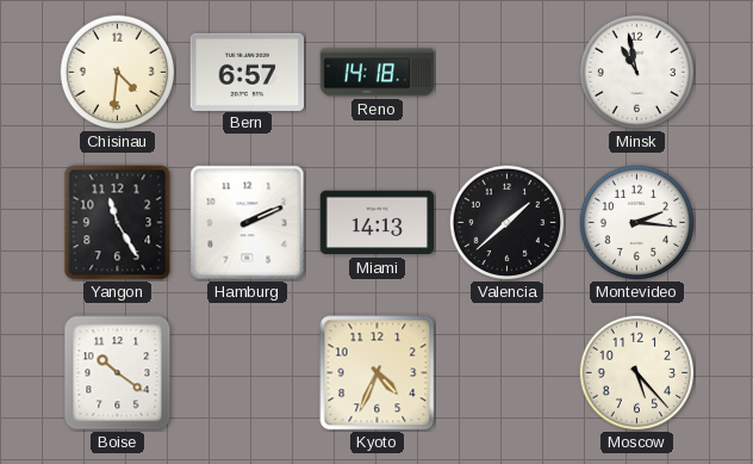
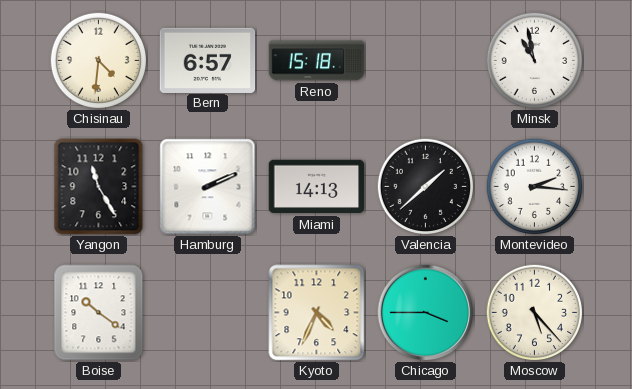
Reno: 14:18 -> 15:18
Chicago: none -> 3:45
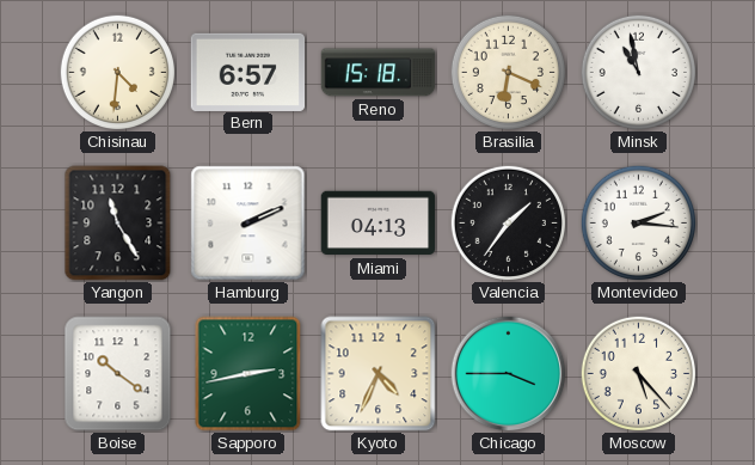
Brasilia: none -> 6:19
Miami: 14:13 -> 04:13
Valencia: 1:38 -> 1:36
Sapporo: none -> 2:43
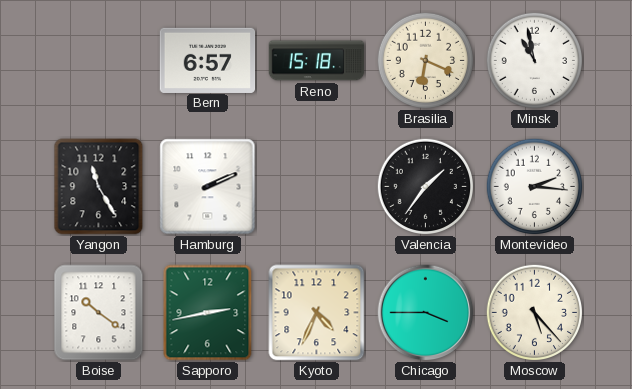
Chisinau: 4:31 -> none
Miami: 04:13 -> none
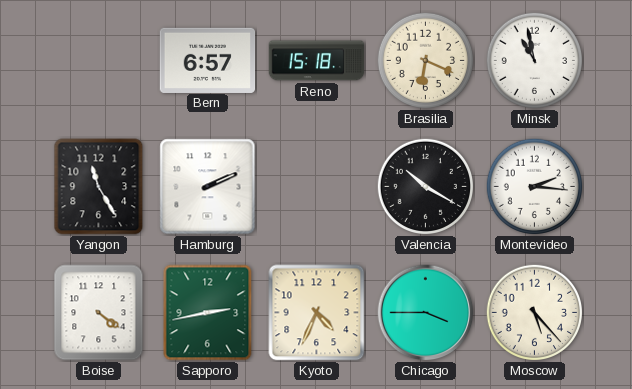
Valencia: 1:36 -> 10:20
Boise: 10:21 -> 4:21
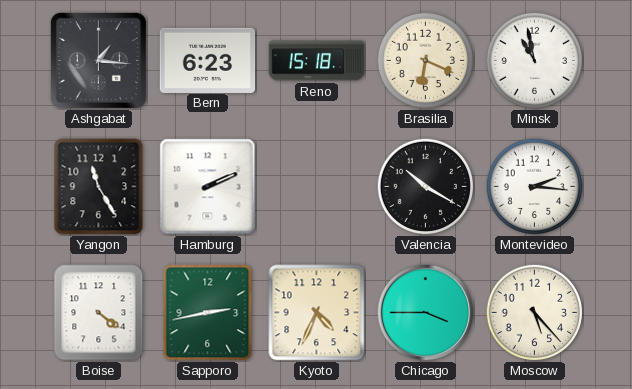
Ashgabat: none -> 1:16
Bern: 6:57 -> 6:23
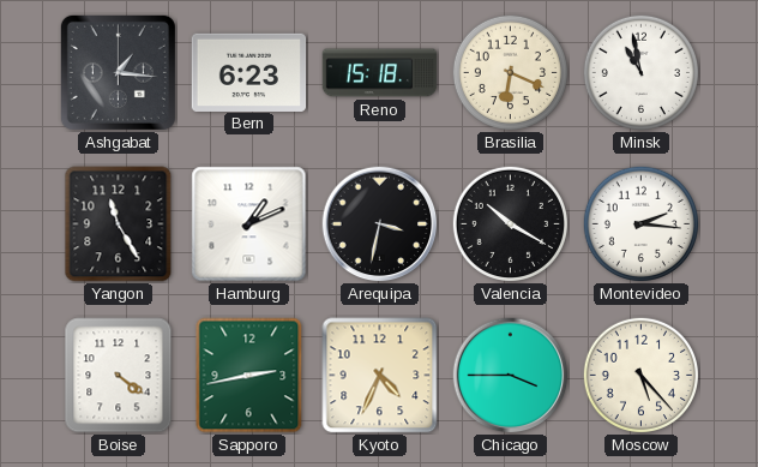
Hamburg: 2:11 -> 1:11
Arequipa: none -> 3:32
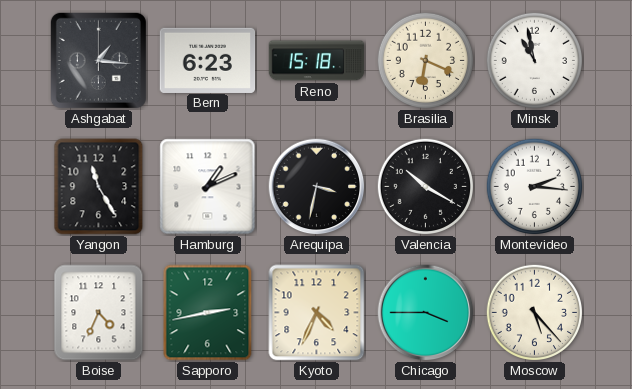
Boise: 4:21 -> 4:34
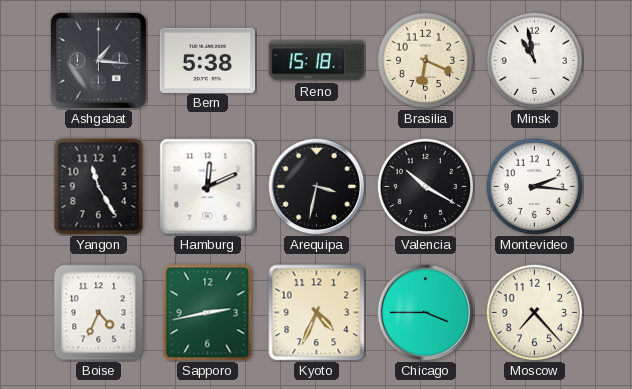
Bern: 6:23 -> 5:38
Hamburg: 1:11 -> 12:11
Moscow: 5:23 -> 7:23
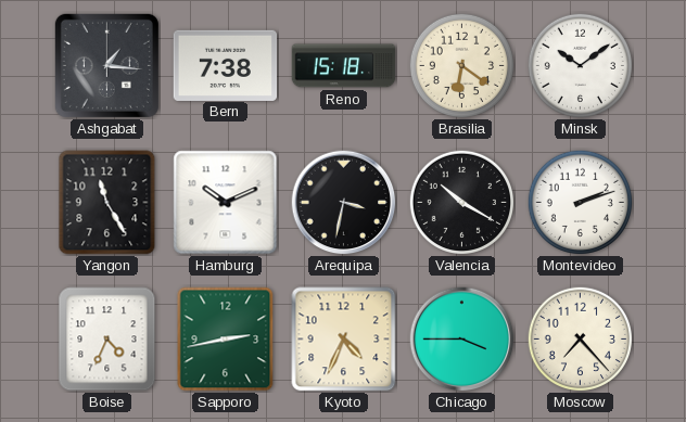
Bern: 5:38 -> 7:38
Brasilia: 6:19 -> 6:21
Minsk: 10:58 -> 10:09
Hamburg: 12:11 -> 10:11
Montevideo: 2:16 -> 2:12
